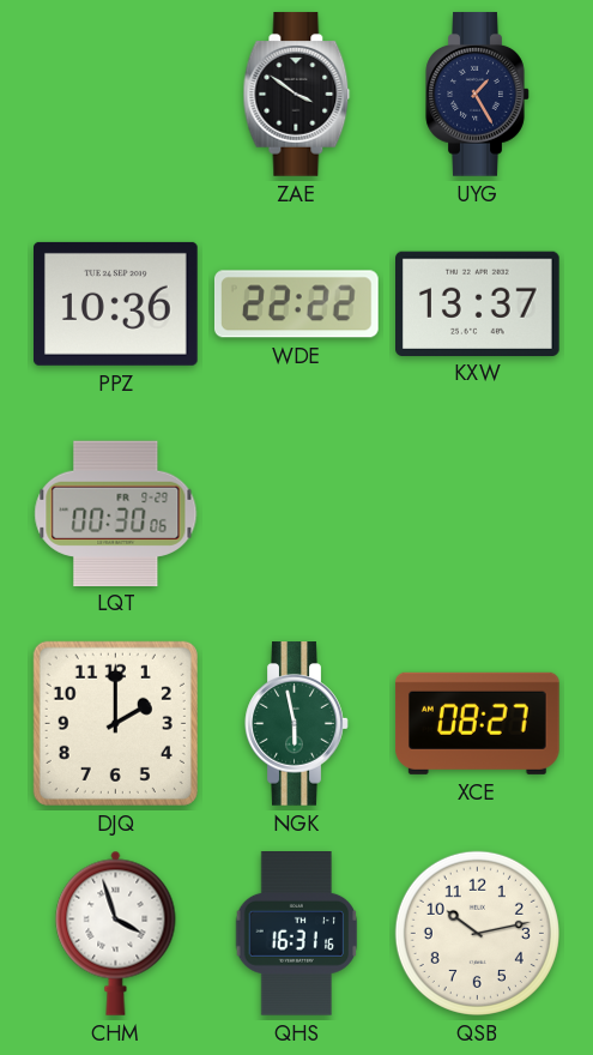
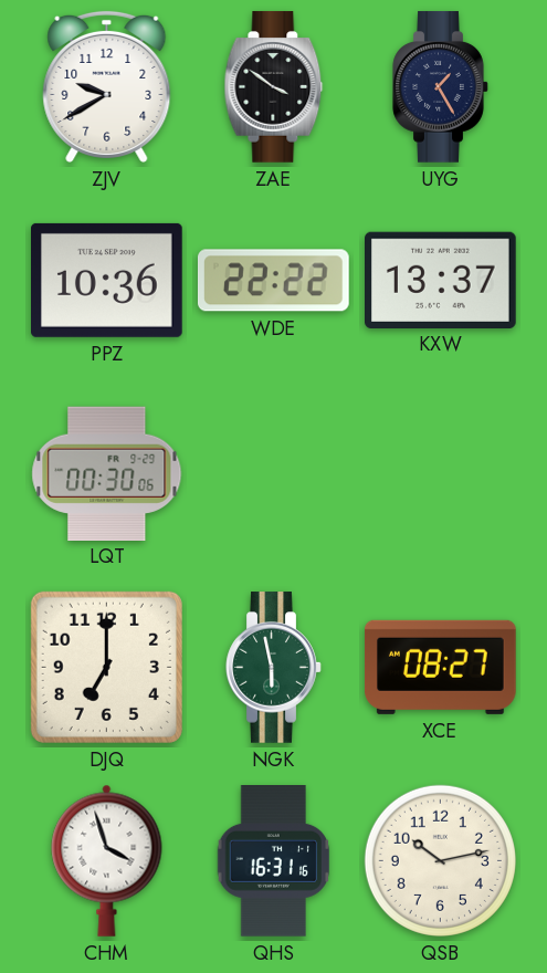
ZJV: none -> 9:40
DJQ: 2:00 -> 7:00
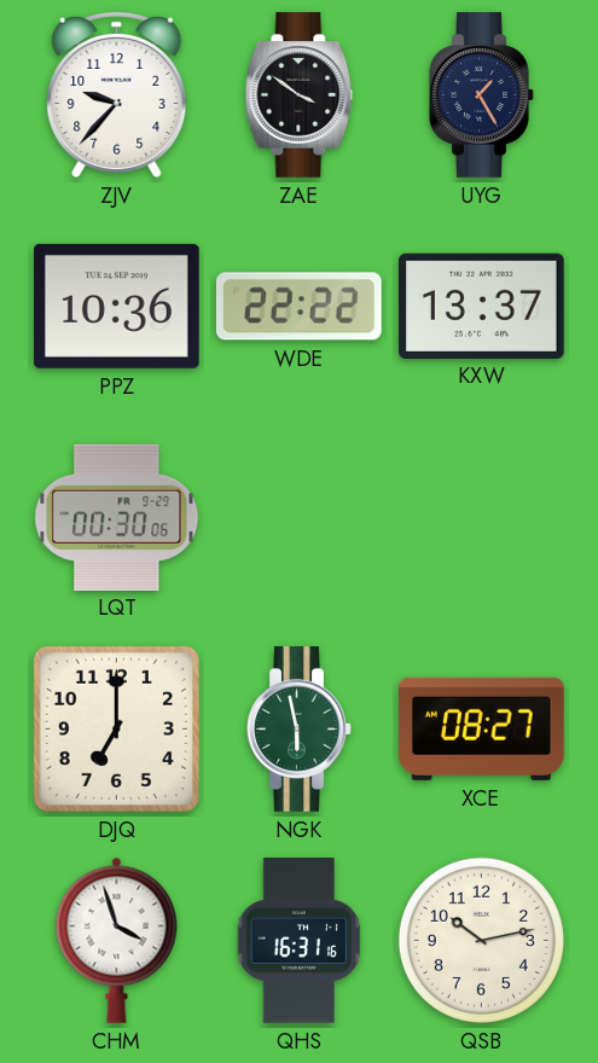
ZJV: 9:40 -> 9:37
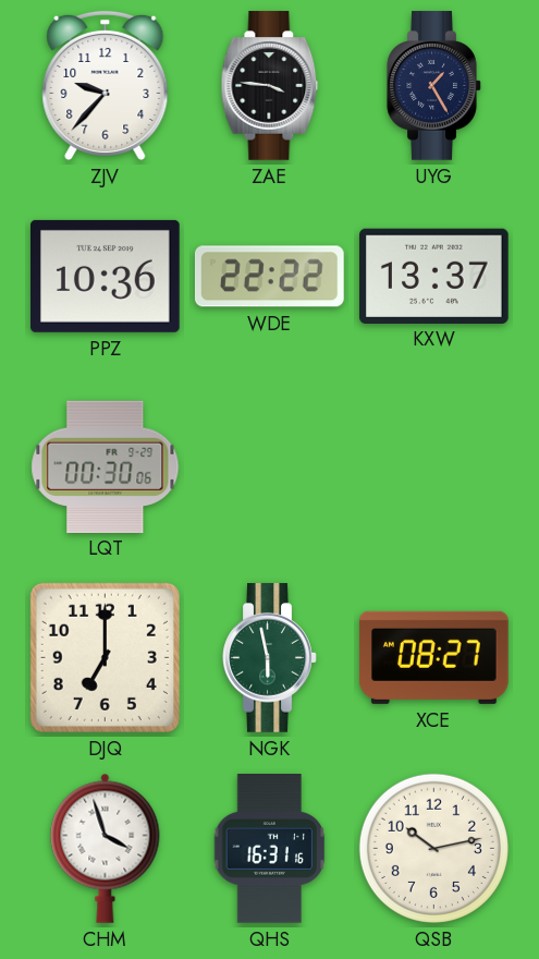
ZAE: 3:51 -> 3:46
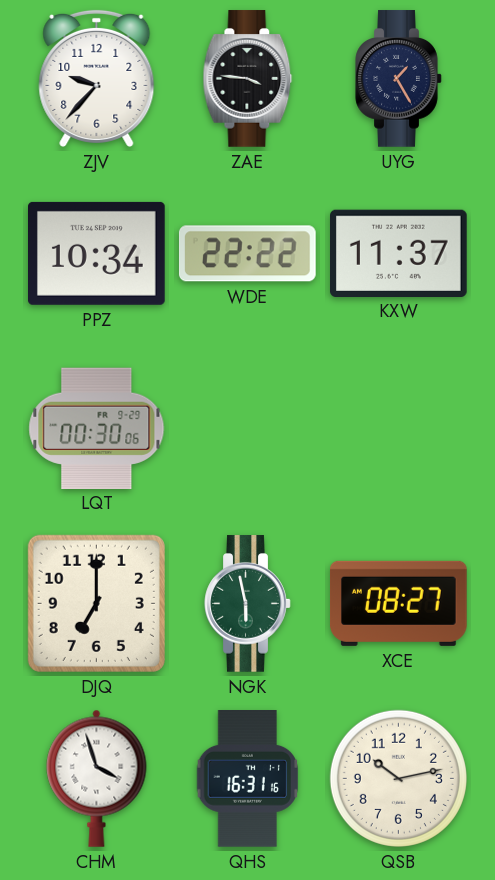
PPZ: 10:36 -> 10:34
KXW: 13:37 -> 11:37
